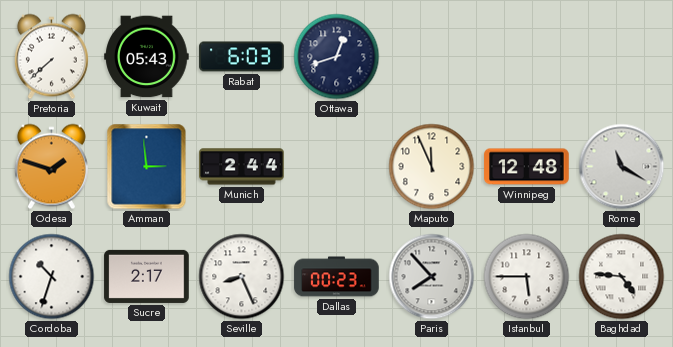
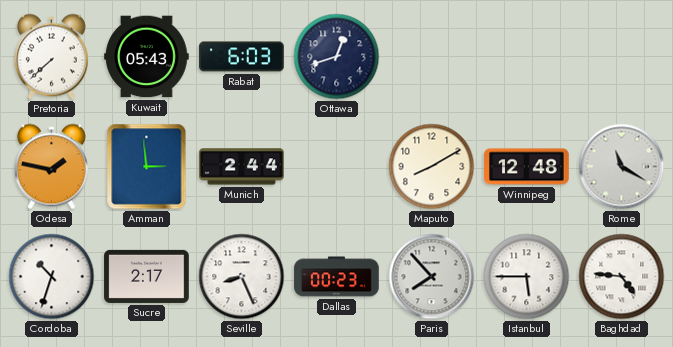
Odesa: 1:48 -> 1:47
Maputo: 11:56 -> 8:10
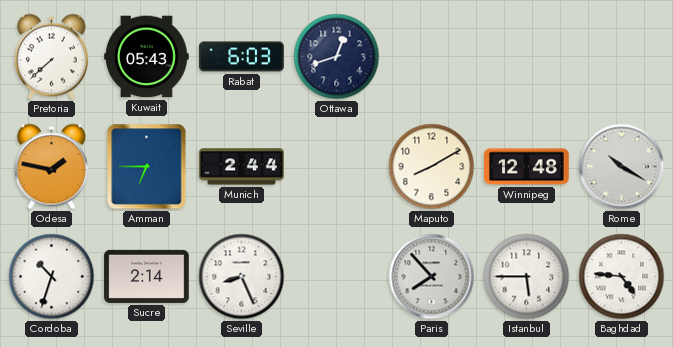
Amman: 2:59 -> 6:45
Rome: 11:20 -> 10:20
Sucre: 2:17 -> 2:14
Dallas: 00:23 -> none
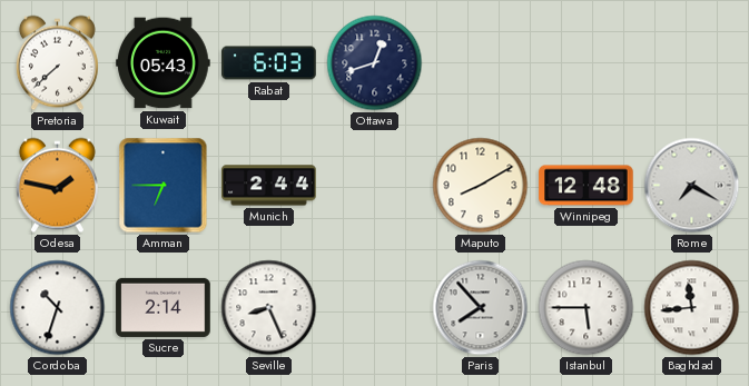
Rome: 10:20 -> 7:20
Baghdad: 4:46 -> 11:44
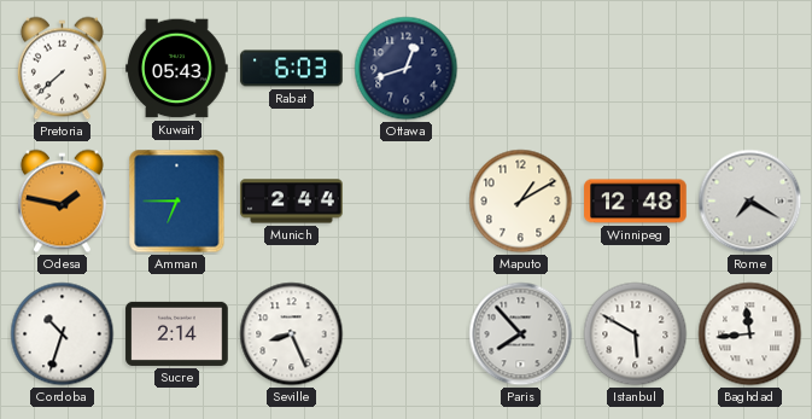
Maputo: 8:10 -> 1:10
Istanbul: 5:45 -> 5:50
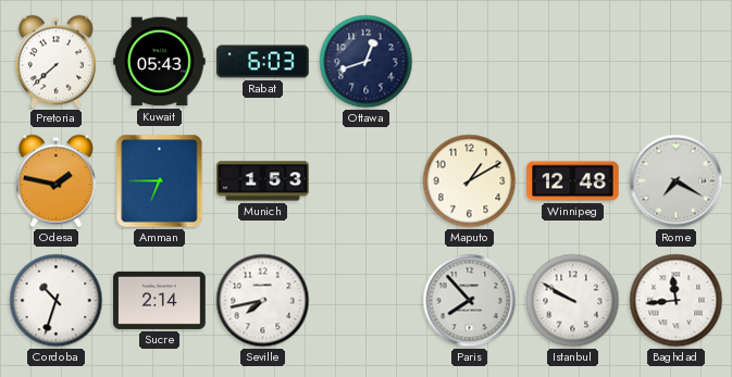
Munich: 2:44 -> 1:53
Seville: 8:26 -> 7:43
Istanbul: 5:50 -> 9:50
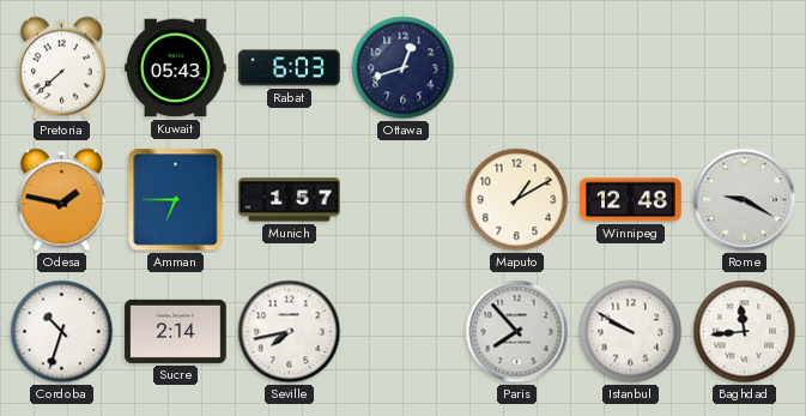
Munich: 1:53 -> 1:57
Rome: 7:20 -> 9:20
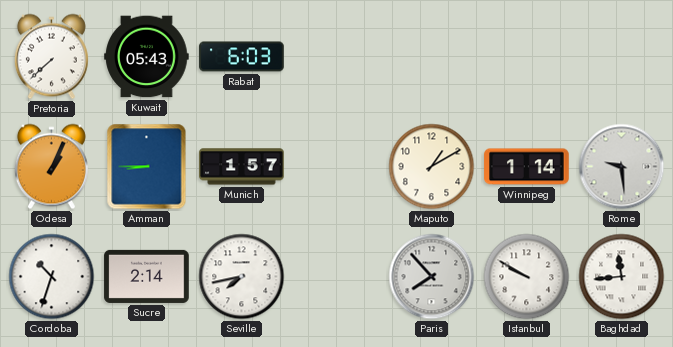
Ottawa: 12:42 -> none
Odesa: 1:47 -> 1:04
Amman: 6:45 -> 8:45
Winnipeg: 12:48 -> 1:14
Rome: 9:20 -> 9:29
